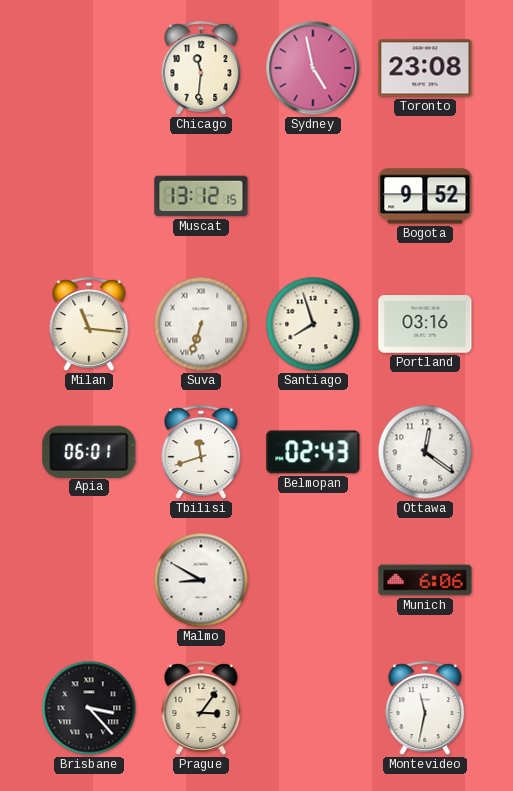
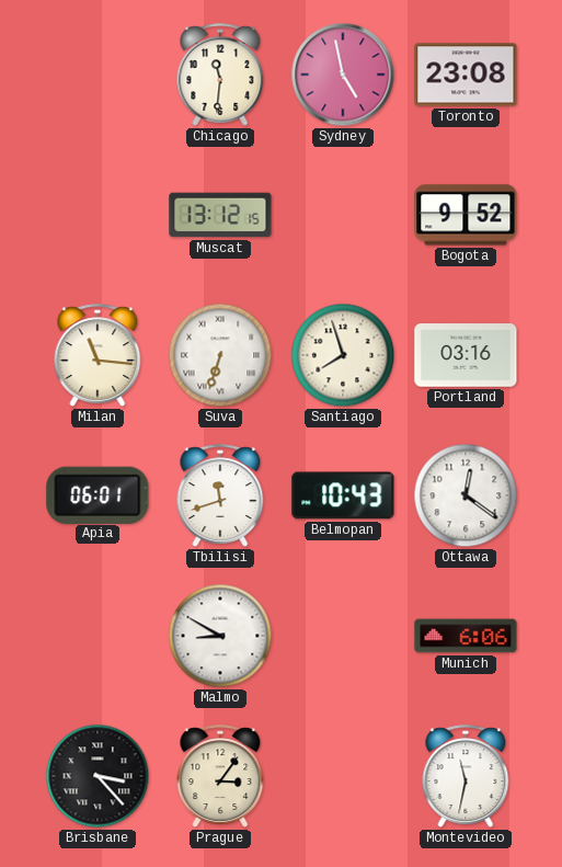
Belmopan: 02:43 -> 10:43
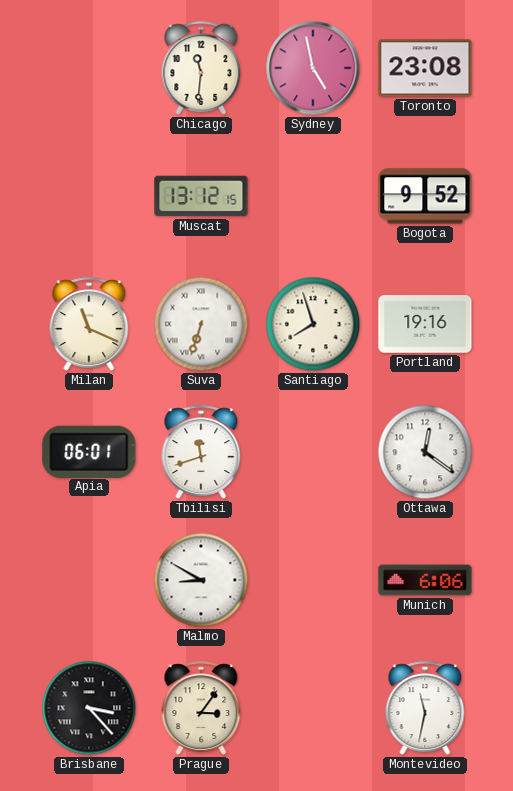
Milan: 11:16 -> 11:19
Portland: 03:16 -> 19:16
Belmopan: 10:43 -> none
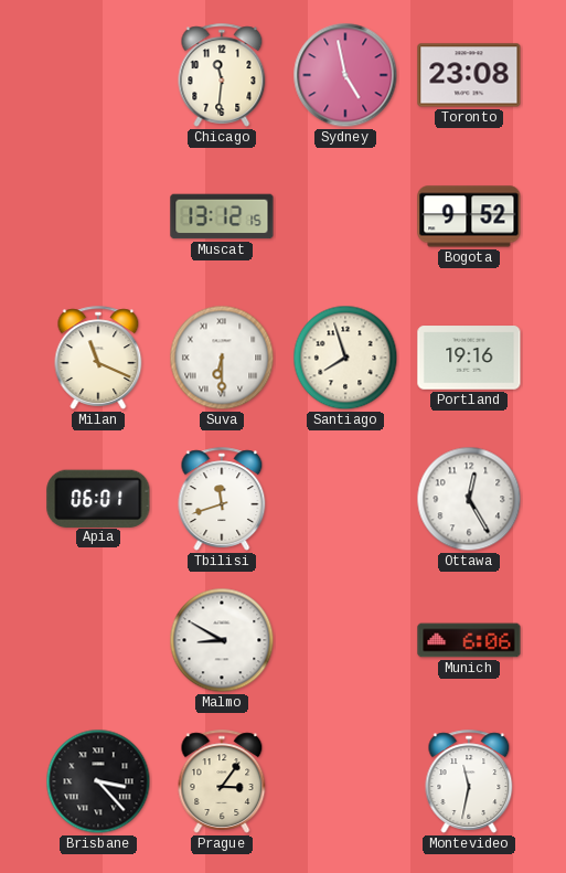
Suva: 6:33 -> 6:30
Ottawa: 12:21 -> 12:25
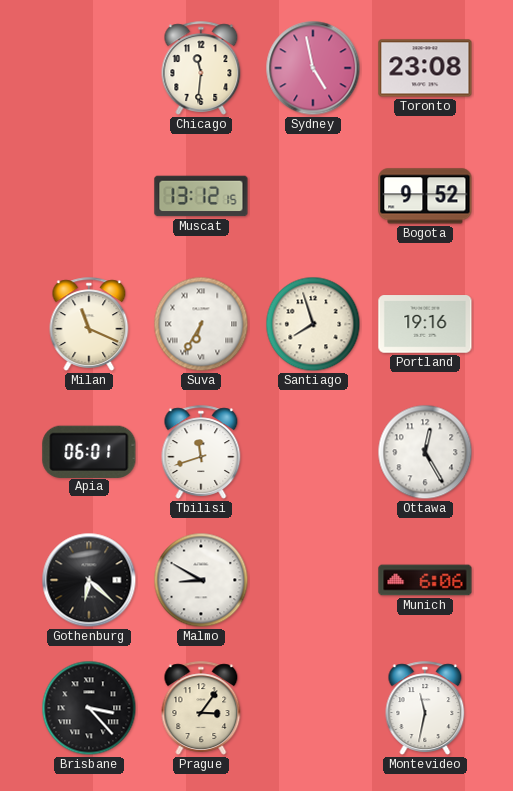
Suva: 6:30 -> 6:35
Gothenburg: none -> 6:22
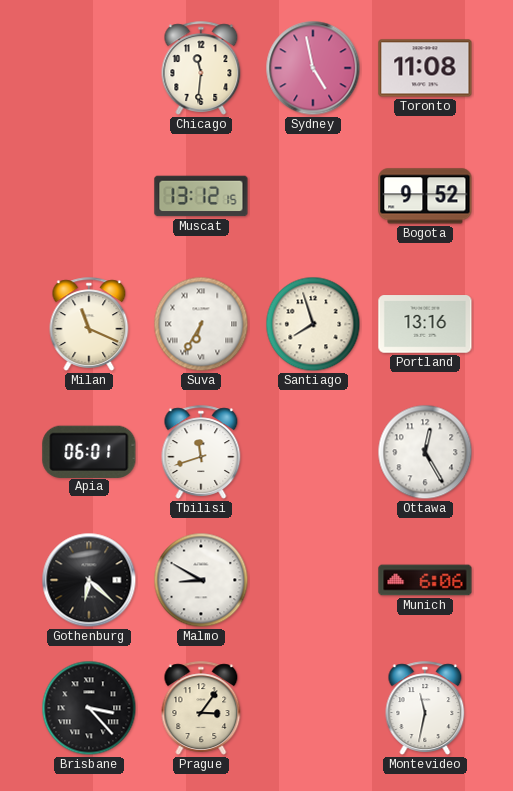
Toronto: 23:08 -> 11:08
Portland: 19:16 -> 13:16
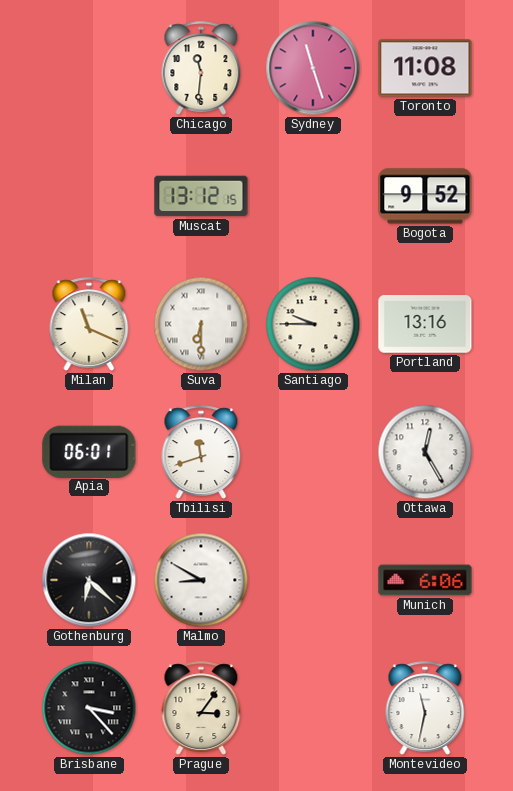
Sydney: 4:58 -> 11:27
Suva: 6:35 -> 6:30
Santiago: 7:57 -> 9:45
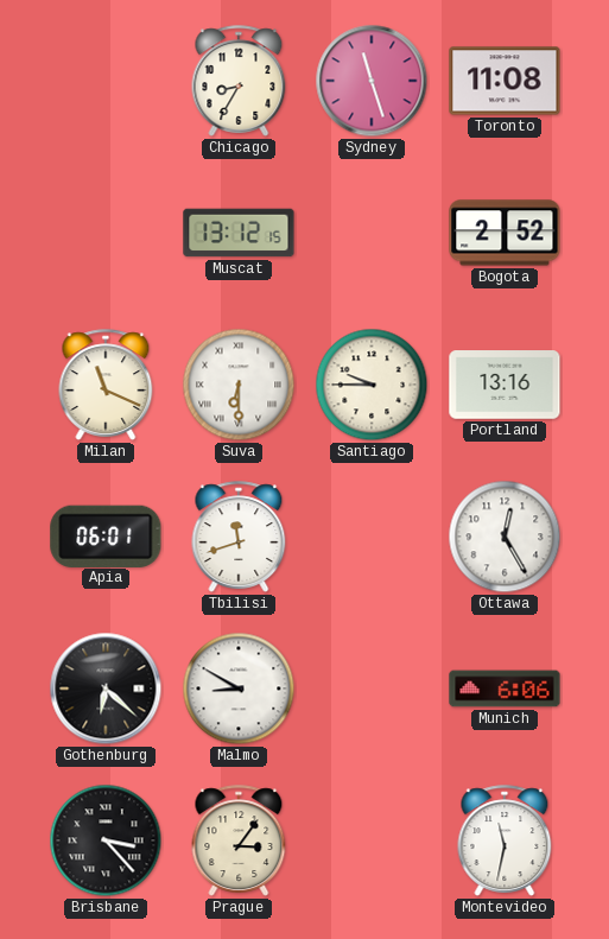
Chicago: 11:31 -> 8:35
Bogota: 9:52 -> 2:52
